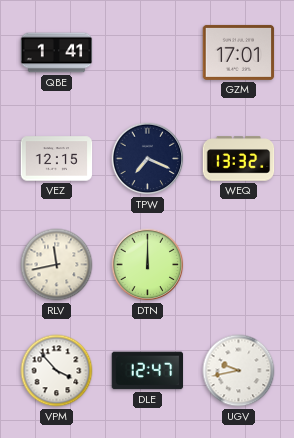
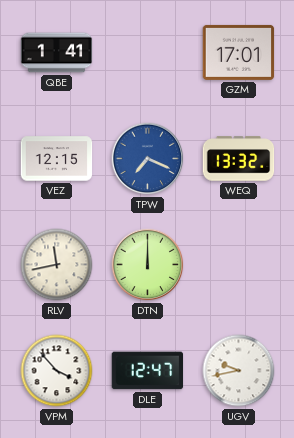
TPW dial: navy -> blue
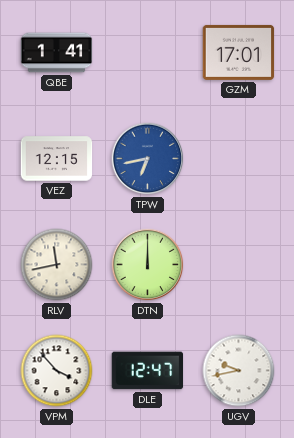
TPW: 7:19 -> 6:43
WEQ: 13:32 -> none
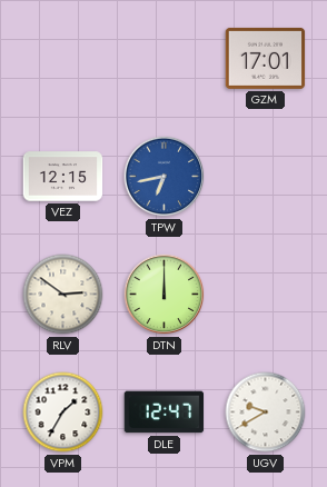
QBE: 1:41 -> none
RLV: 11:43 -> 2:51
VPM: 3:53 -> 1:35
UGV: 9:43 -> 9:40
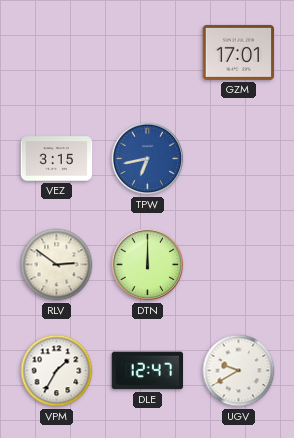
VEZ: 12:15 -> 3:15
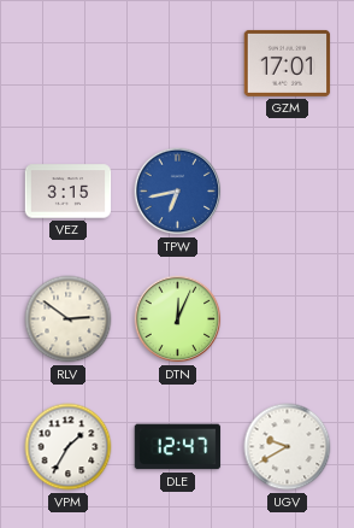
DTN: 12:00 -> 12:04
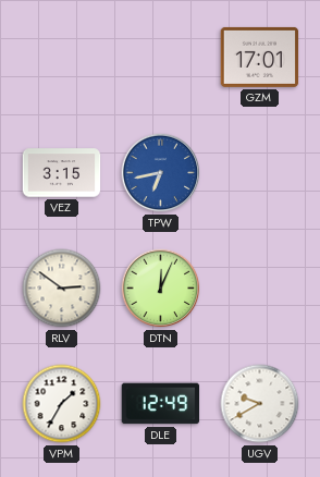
DLE: 12:47 -> 12:49
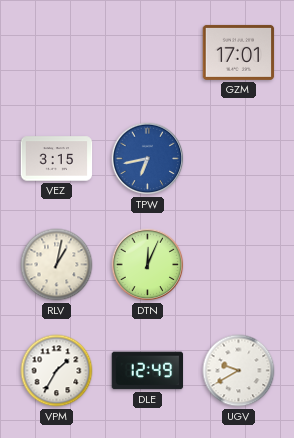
RLV: 2:51 -> 1:02
